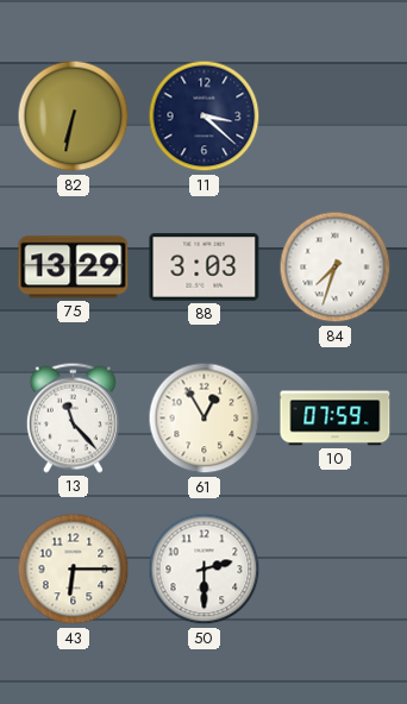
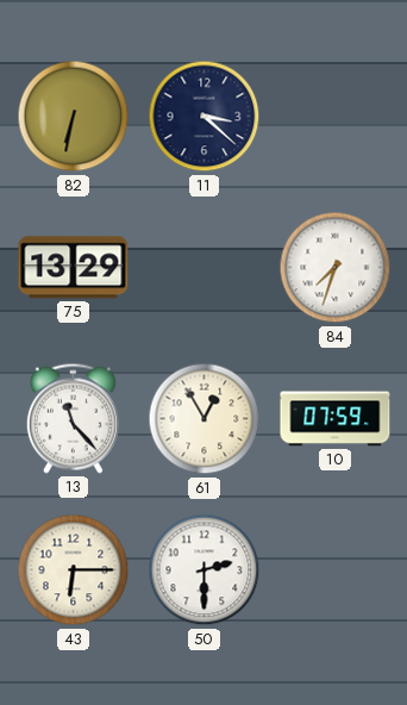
88: 3:03 -> none
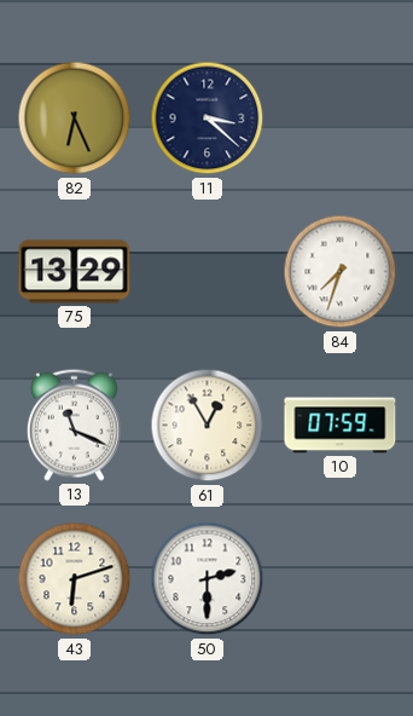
82: 6:32 -> 6:26
13: 11:23 -> 11:19
43: 6:15 -> 6:12
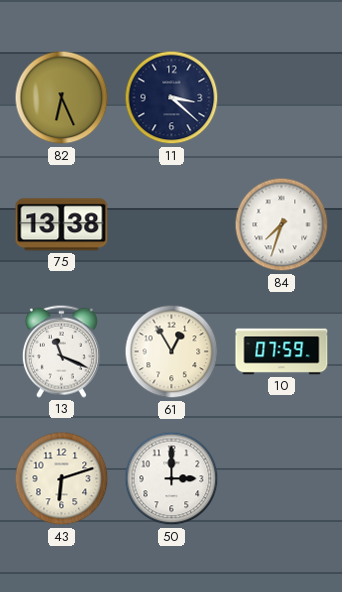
75: 13:29 -> 13:38
50: 2:30 -> 3:00
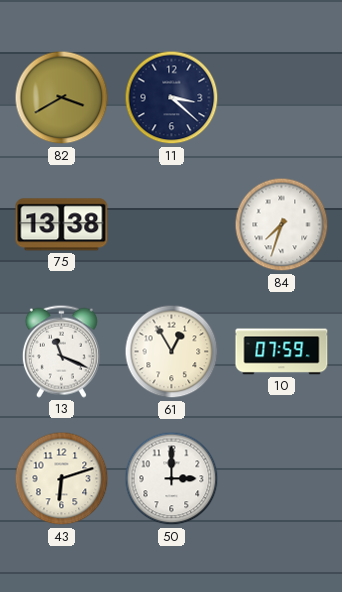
82: 6:26 -> 3:40
